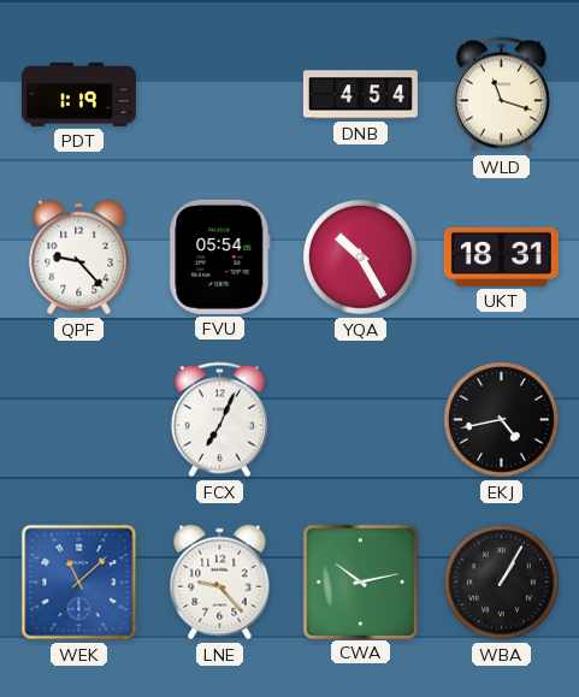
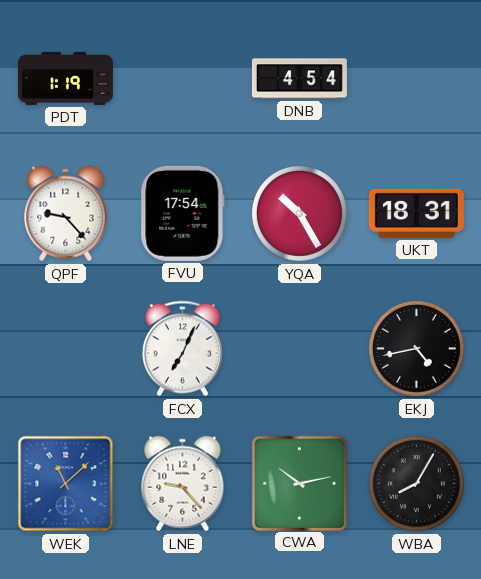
WLD: 11:18 -> none
FVU: 05:54 -> 17:54
WBA: 1:05 -> 8:05
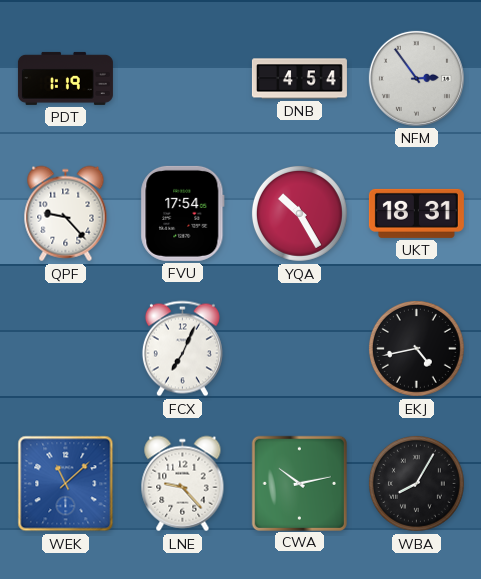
NFM: none -> 2:54
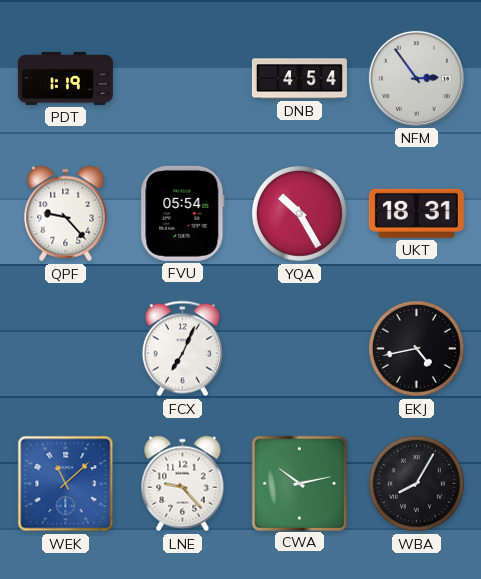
FVU: 17:54 -> 05:54
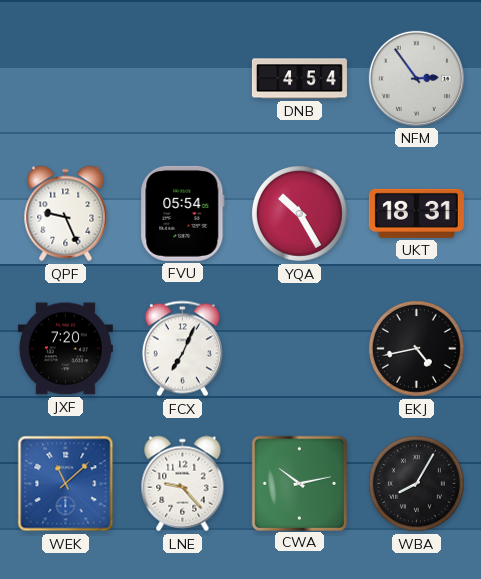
PDT: 1:19 -> none
QPF: 9:23 -> 9:26
JXF: none -> 7:20
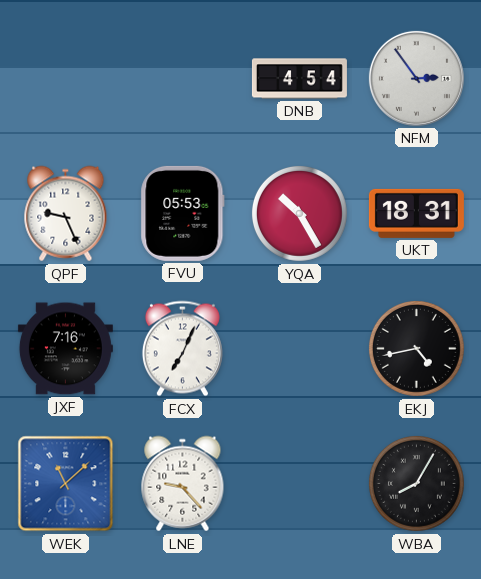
FVU: 05:54 -> 05:53
JXF: 7:20 -> 7:16
CWA: 10:13 -> none
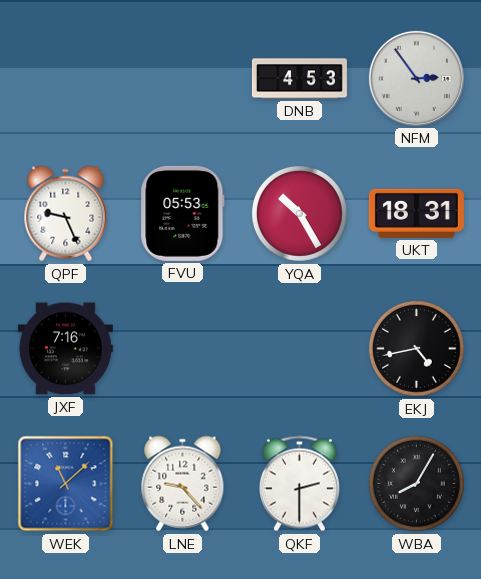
DNB: 4:54 -> 4:53
FCX: 7:04 -> none
QKF: none -> 2:30
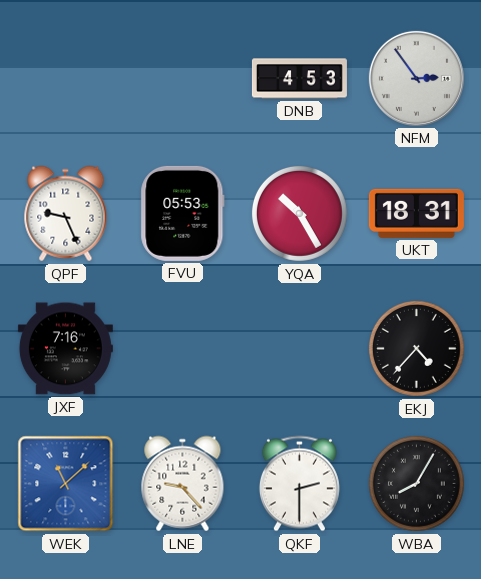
EKJ: 4:43 -> 4:37
